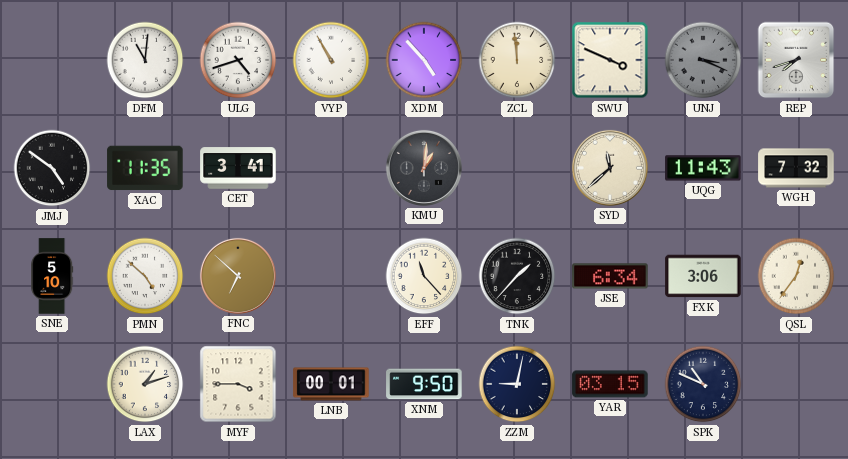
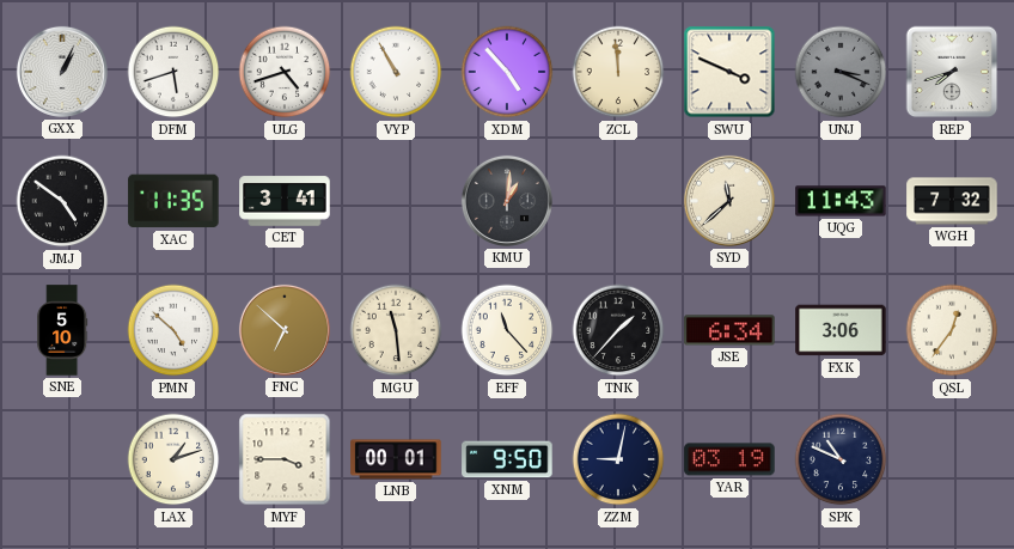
GXX: none -> 1:04
DFM: 11:01 -> 5:42
MGU: none -> 11:29
YAR: 03:15 -> 03:19
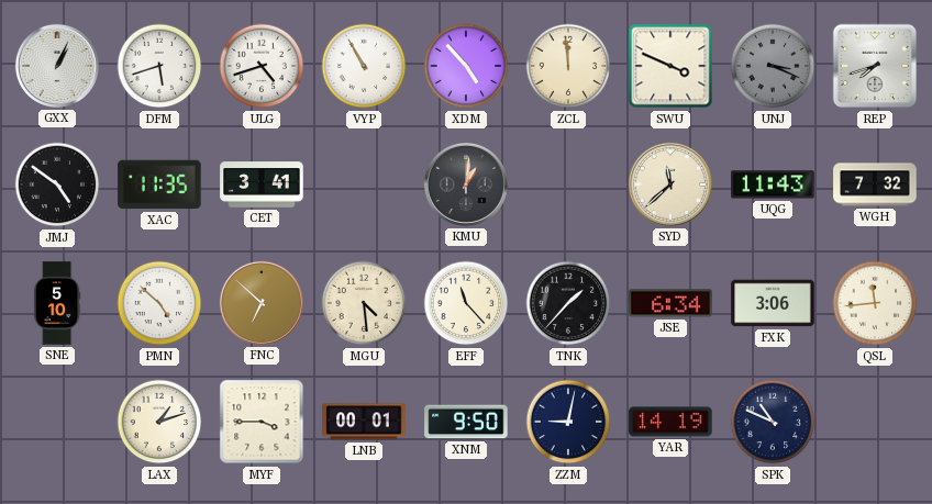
MGU: 11:29 -> 4:29
QSL: 12:36 -> 11:44
YAR: 03:19 -> 14:19
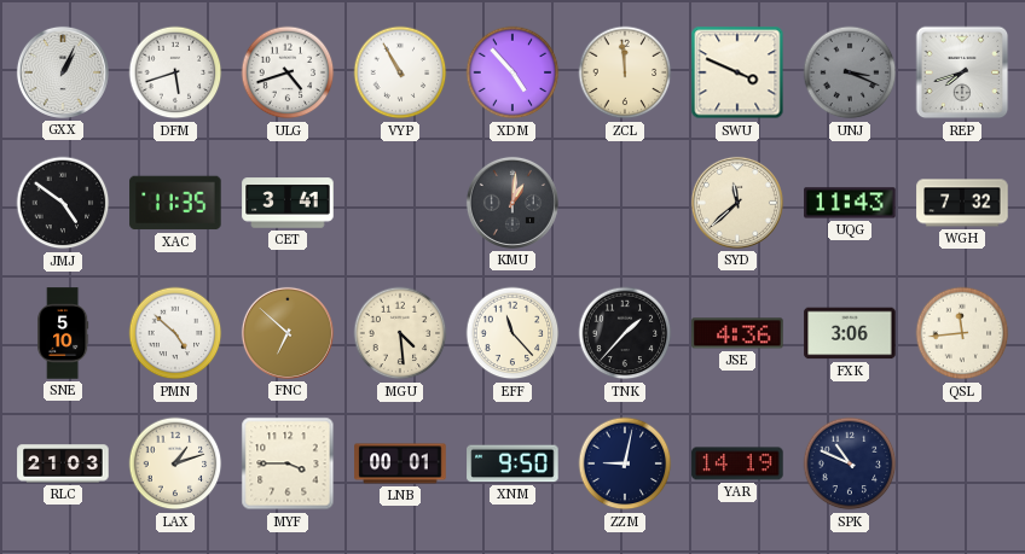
JSE: 6:34 -> 4:36
RLC: none -> 21:03
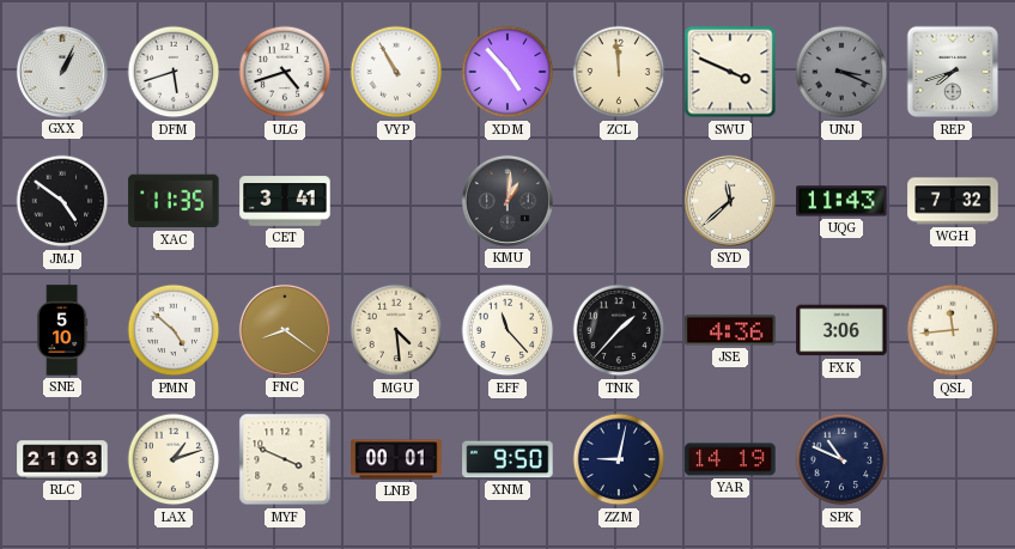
FNC: 6:52 -> 8:21
MYF: 3:45 -> 3:49
